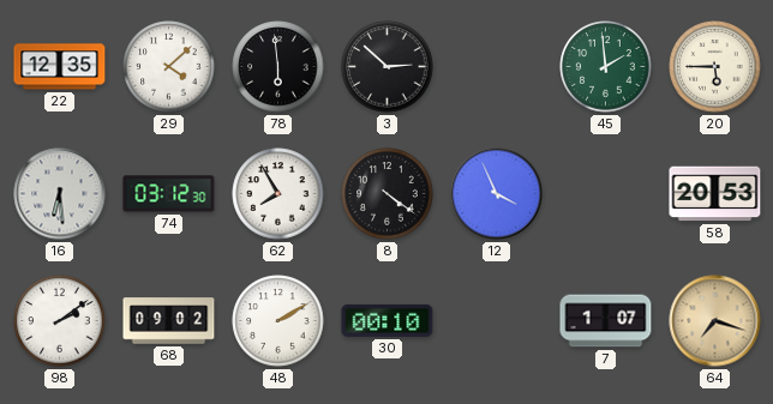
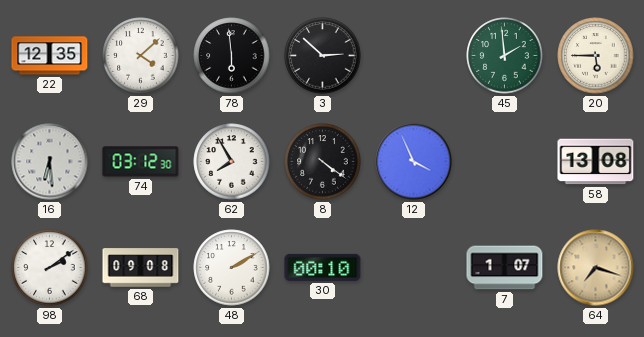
58: 20:53 -> 13:08
68: 09:02 -> 09:08
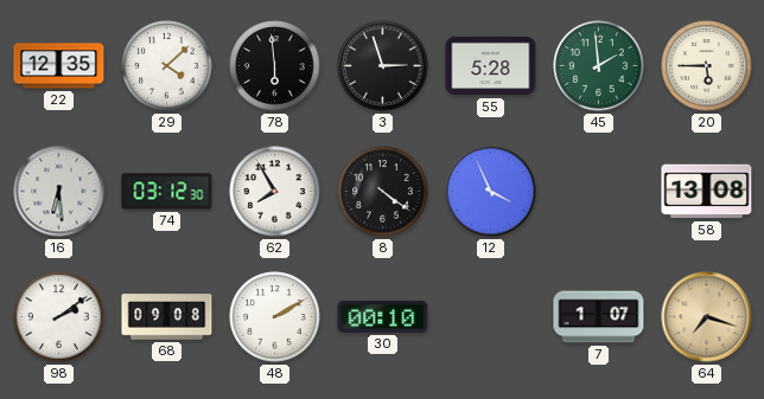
3: 2:52 -> 2:57
55: none -> 5:28
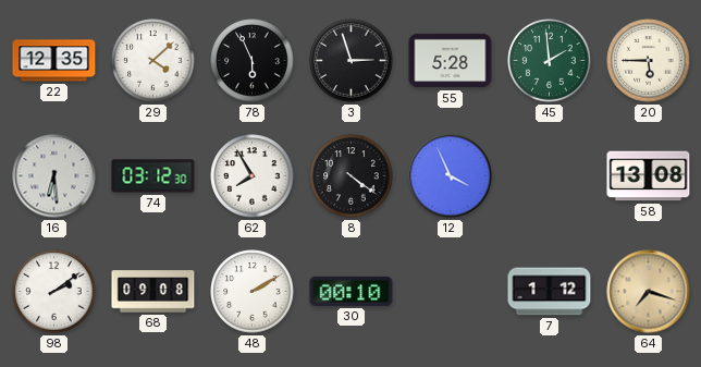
78: 5:59 -> 5:56
7: 1:07 -> 1:12
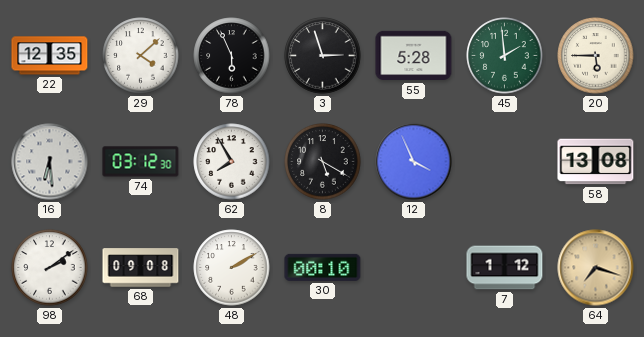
8: 4:21 -> 5:20
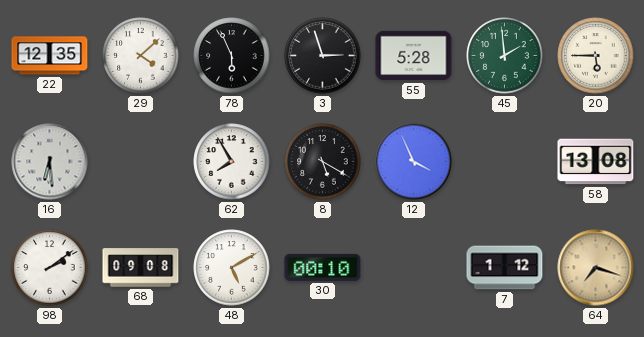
74: 03:12 -> none
48: 2:10 -> 5:10
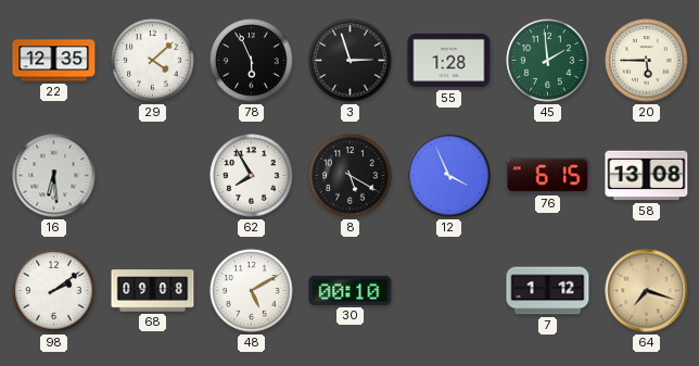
55: 5:28 -> 1:28
76: none -> 6:15
